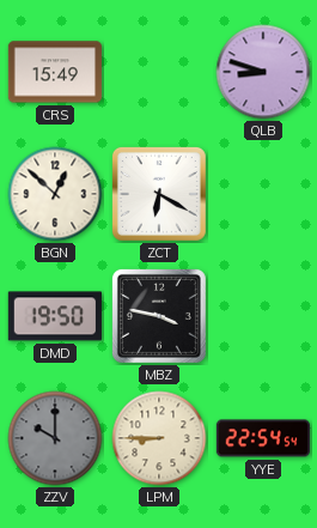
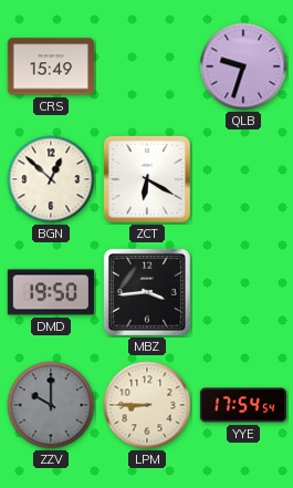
QLB: 8:48 -> 9:33
MBZ: 3:47 -> 3:44
YYE: 22:54 -> 17:54
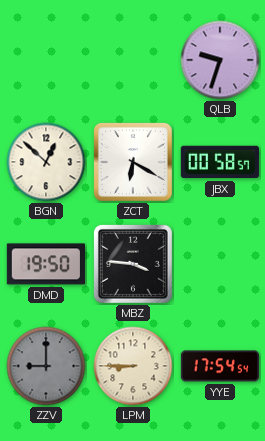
CRS: 15:49 -> none
JBX: none -> 00:58
MBZ: 3:44 -> 3:46
ZZV: 10:00 -> 9:00
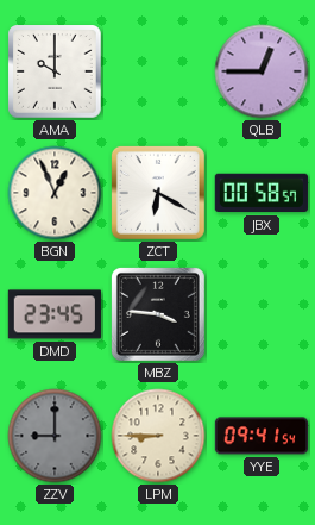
AMA: none -> 10:00
QLB: 9:33 -> 12:45
BGN: 12:52 -> 12:56
DMD: 19:50 -> 23:45
YYE: 17:54 -> 09:41
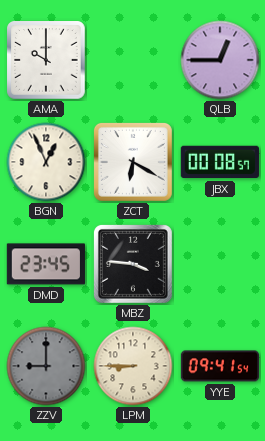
JBX: 00:58 -> 00:08
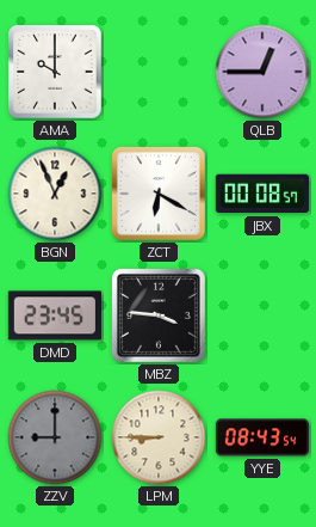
YYE: 09:41 -> 08:43
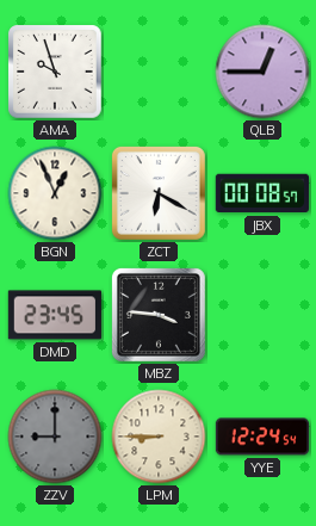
AMA: 10:00 -> 9:57
YYE: 08:43 -> 12:24
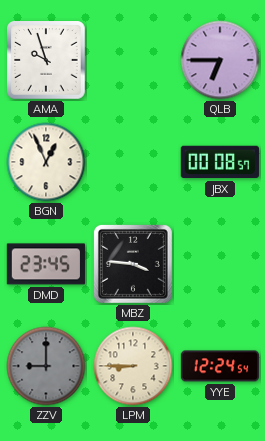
QLB: 12:45 -> 6:45
ZCT: 6:20 -> none
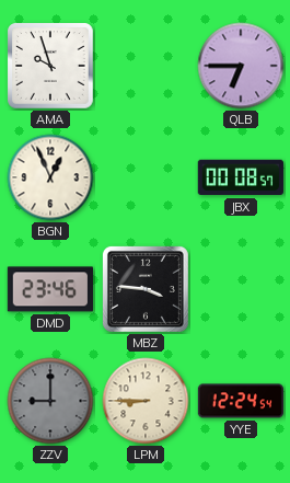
DMD: 23:45 -> 23:46
